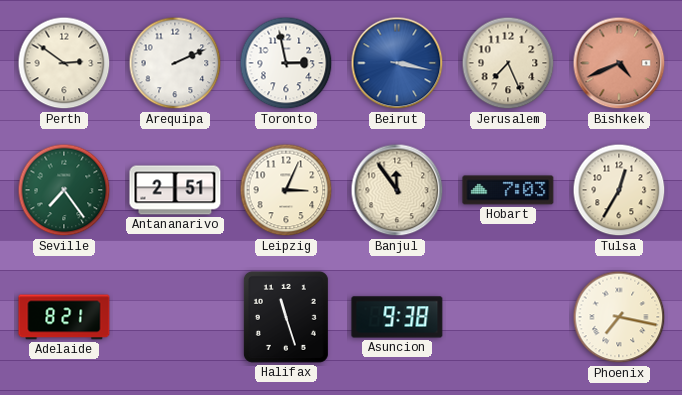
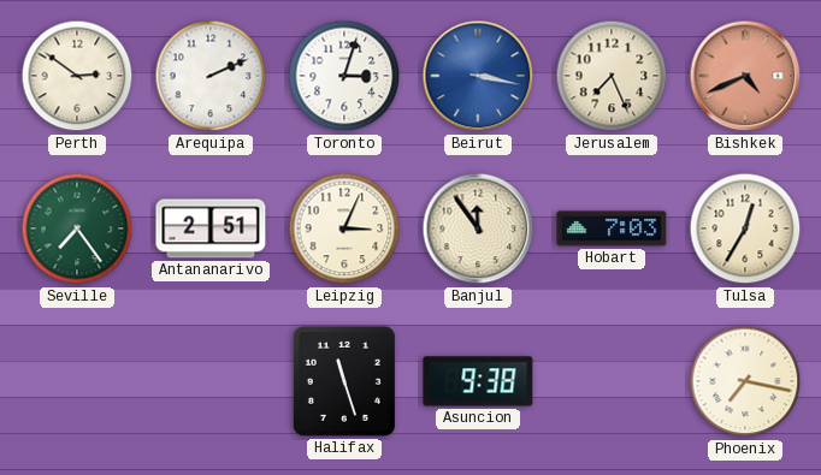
Toronto: 2:58 -> 3:03
Adelaide: 8:21 -> none
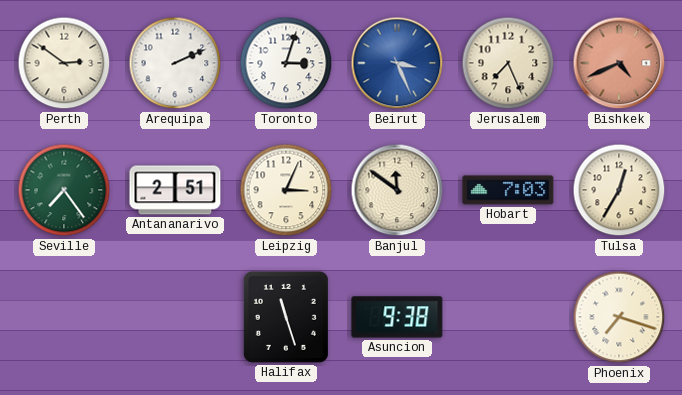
Beirut: 3:17 -> 3:26
Banjul: 11:54 -> 11:51
Phoenix: 7:17 -> 7:18
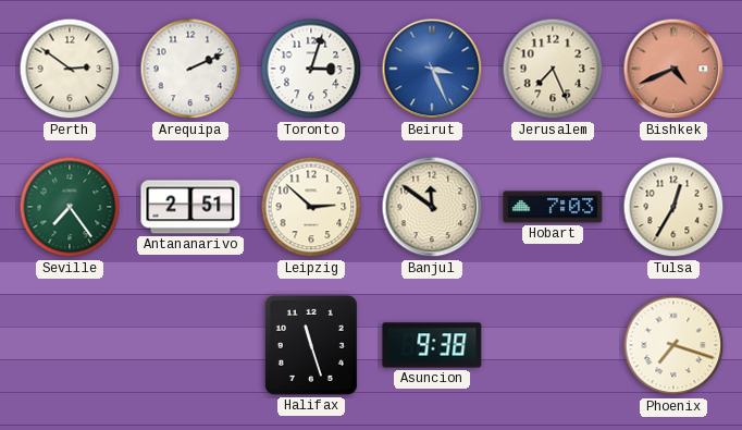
Leipzig: 3:04 -> 2:52
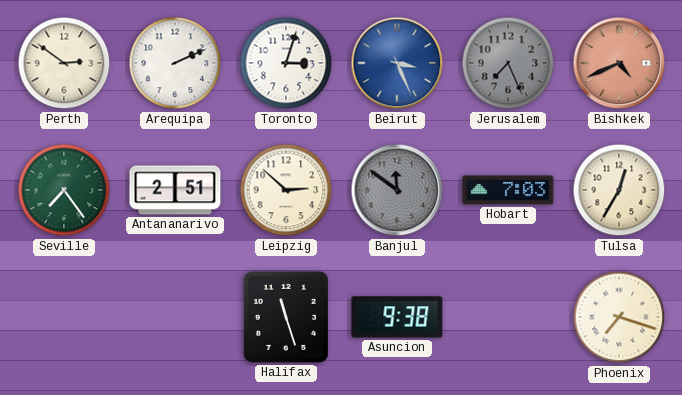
Jerusalem dial: cream -> grey
Banjul dial: cream -> grey
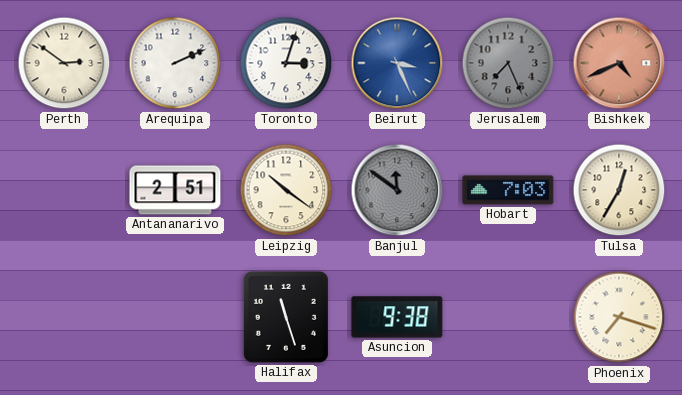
Seville: 7:24 -> none
Leipzig: 2:52 -> 10:21
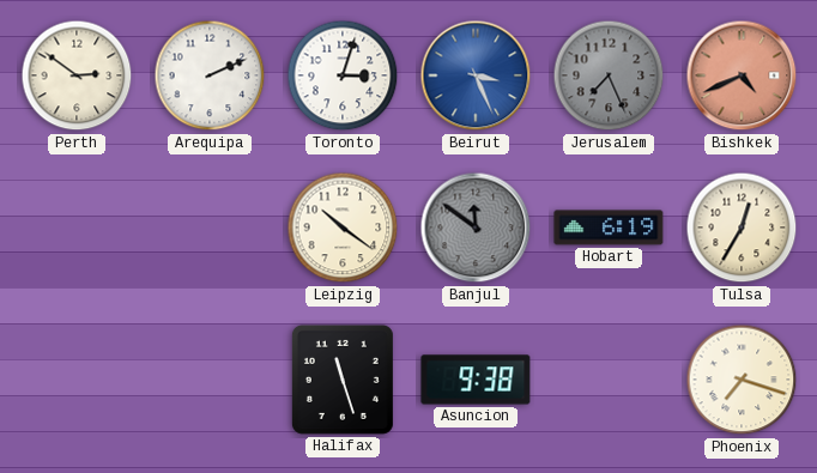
Antananarivo: 2:51 -> none
Hobart: 7:03 -> 6:19
